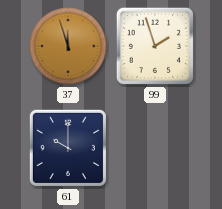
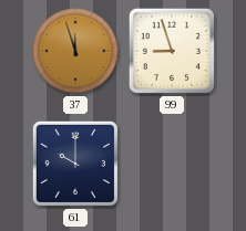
99: 1:57 -> 8:57
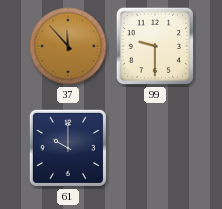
37: 11:57 -> 11:53
99: 8:57 -> 9:30
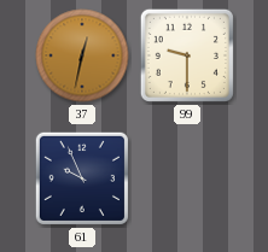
37: 11:53 -> 12:32
61: 10:00 -> 9:56
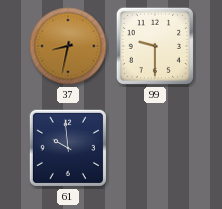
37: 12:32 -> 8:32
61: 9:56 -> 9:59
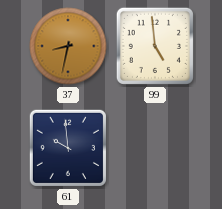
99: 9:30 -> 4:59
